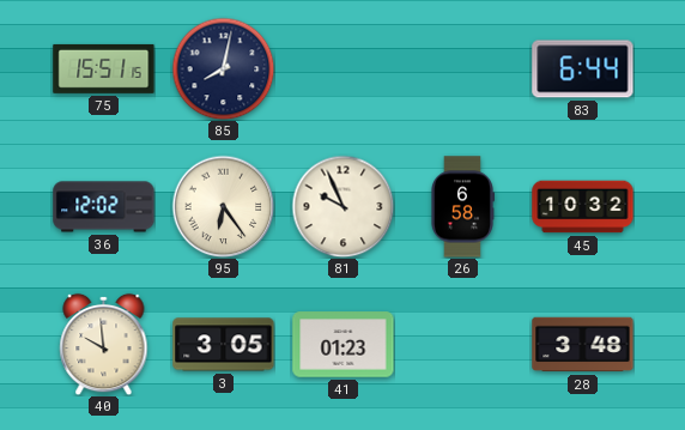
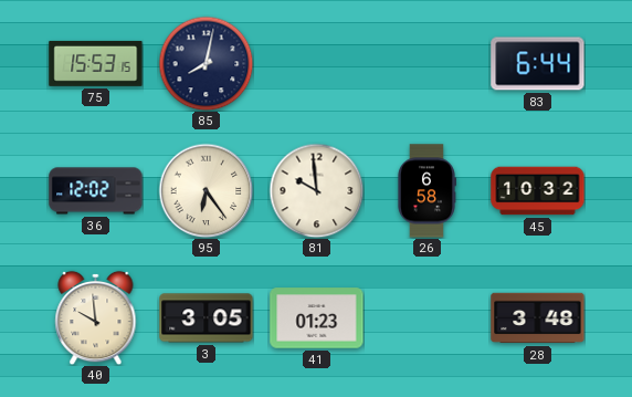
75: 15:51 -> 15:53
81: 9:56 -> 9:59
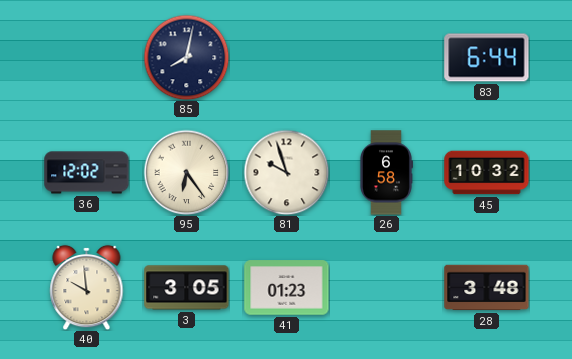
75: 15:53 -> none
81: 9:59 -> 9:57
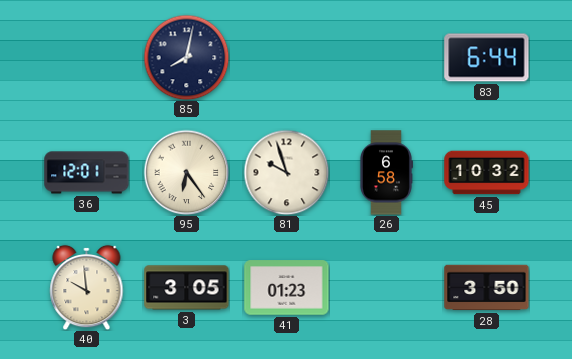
36: 12:02 -> 12:01
28: 3:48 -> 3:50
